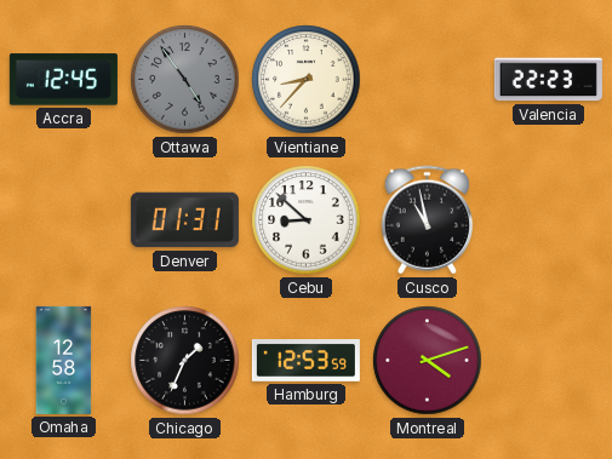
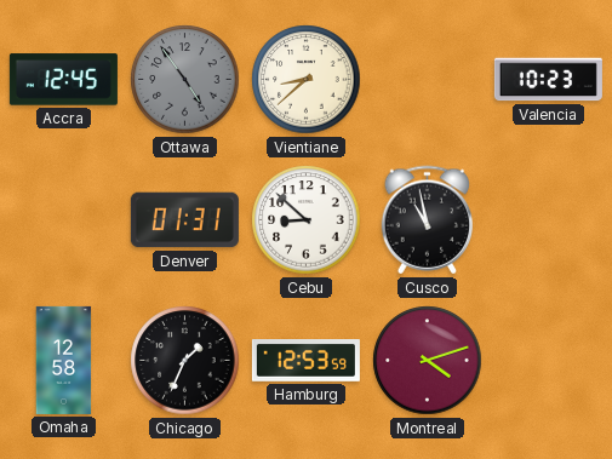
Vientiane: 8:37 -> 8:38
Valencia: 22:23 -> 10:23
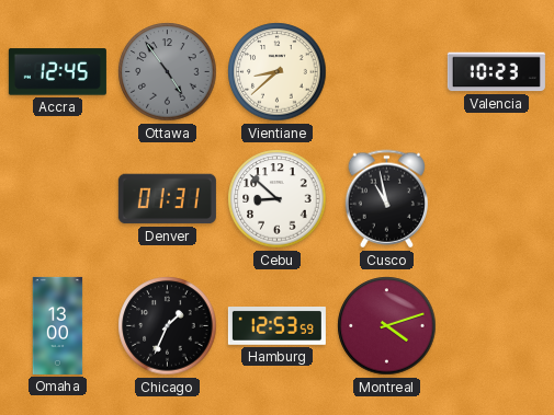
Omaha: 12:58 -> 13:00
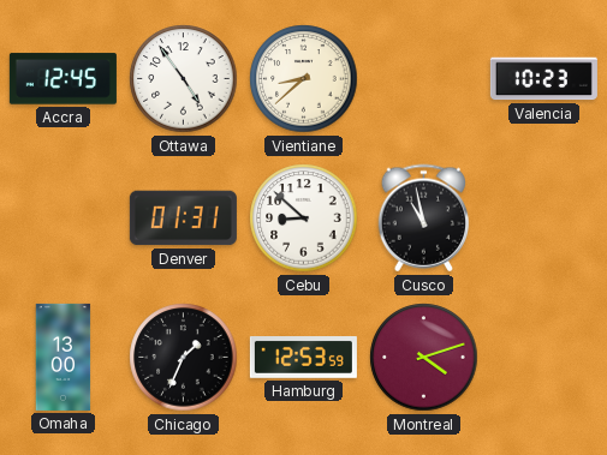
Ottawa dial: grey -> white
